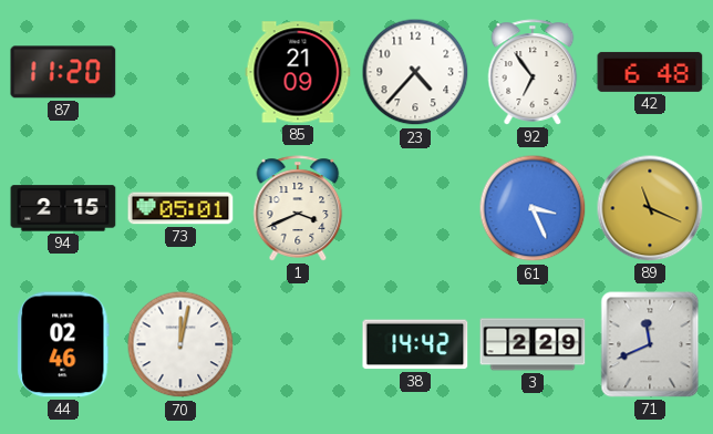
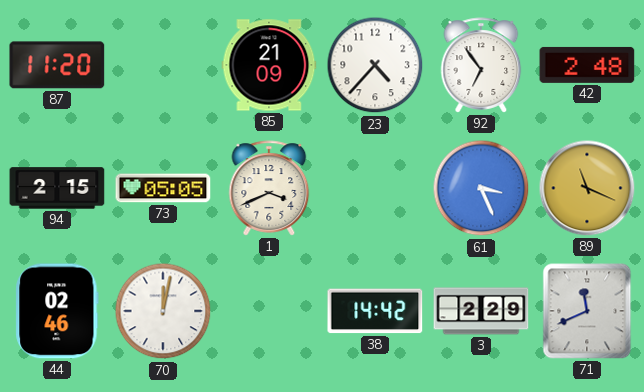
42: 6:48 -> 2:48
73: 05:01 -> 05:05
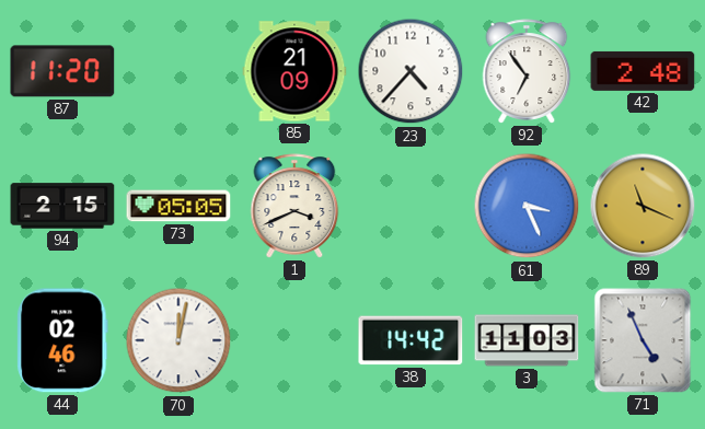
3: 2:29 -> 11:03
71: 11:41 -> 4:56
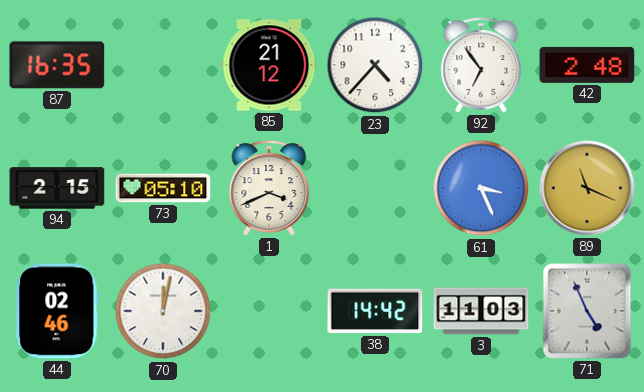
87: 11:20 -> 16:35
85: 21:09 -> 21:12
73: 05:05 -> 05:10
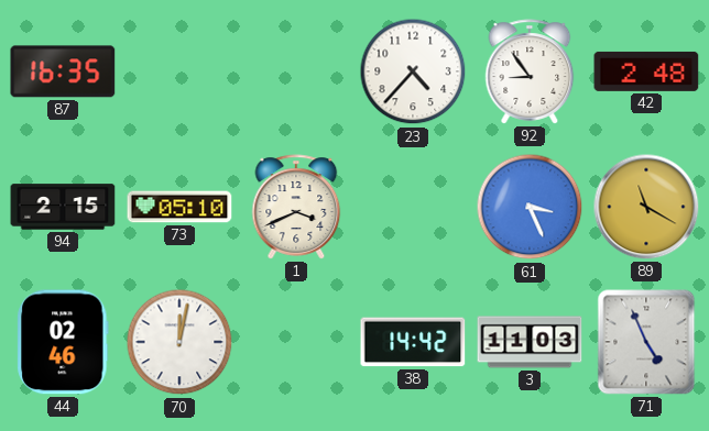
85: 21:12 -> none
92: 6:54 -> 8:54
89: 11:19 -> 11:20
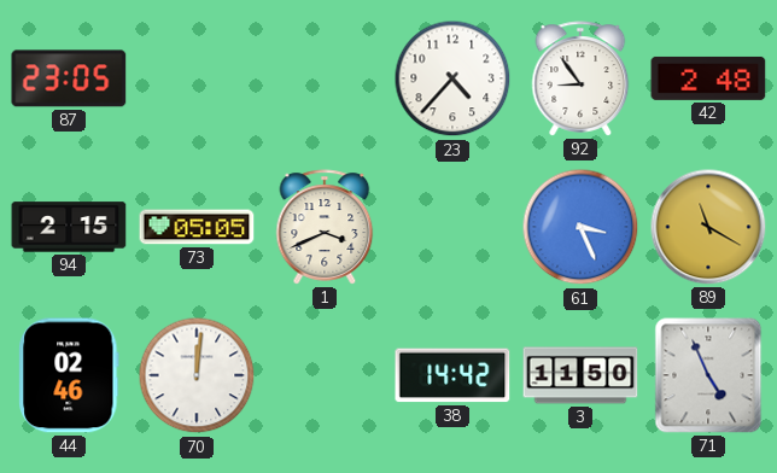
87: 16:35 -> 23:05
73: 05:10 -> 05:05
70: 12:02 -> 12:01
3: 11:03 -> 11:50
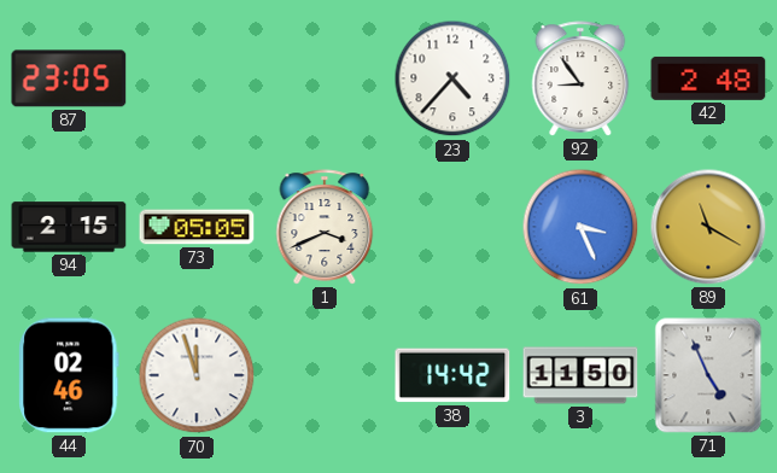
70: 12:01 -> 11:57
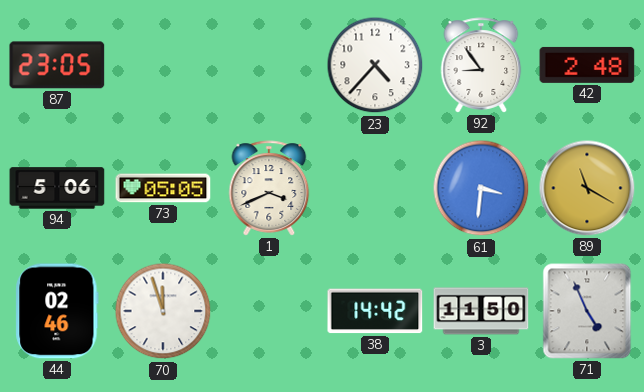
94: 2:15 -> 5:06
61: 3:26 -> 3:31
